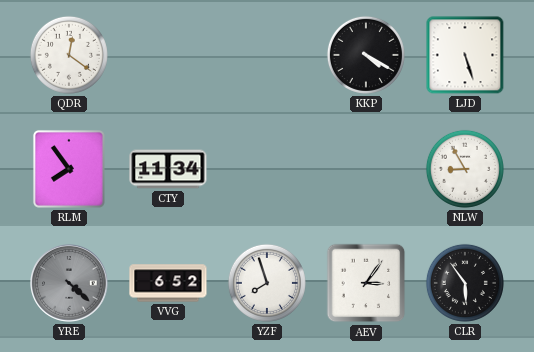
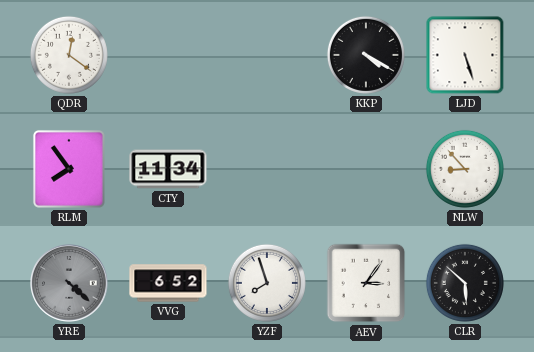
NLW: 8:55 -> 8:53
CLR: 5:54 -> 5:52
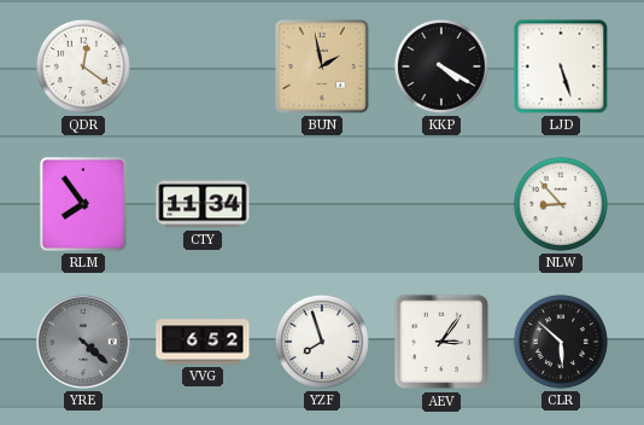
BUN: none -> 1:58
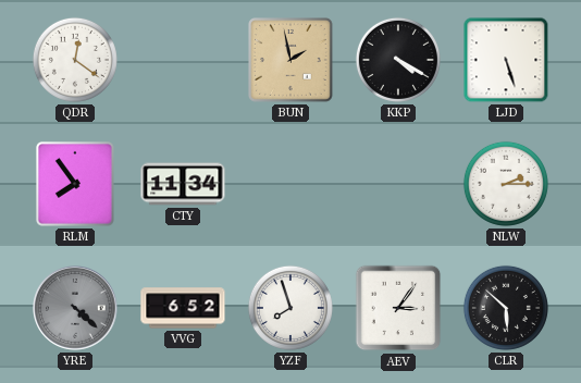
NLW: 8:53 -> 2:15
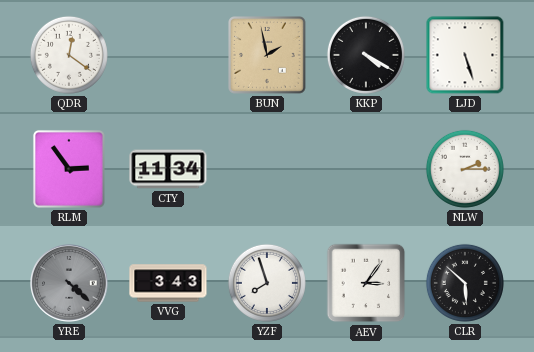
RLM: 7:54 -> 2:54
VVG: 6:52 -> 3:43
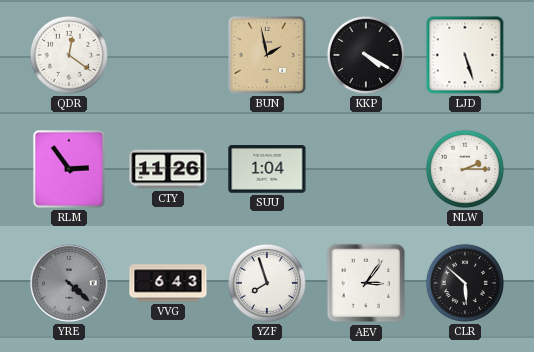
CTY: 11:34 -> 11:26
SUU: none -> 1:04
VVG: 3:43 -> 6:43
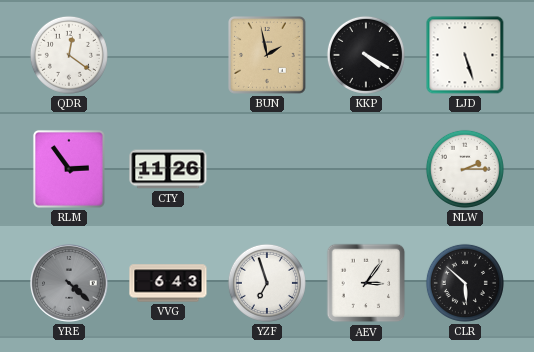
SUU: 1:04 -> none
YZF: 7:57 -> 6:57
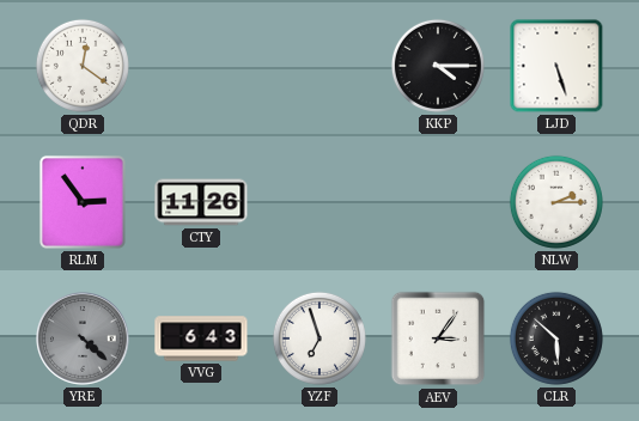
BUN: 1:58 -> none
KKP: 4:20 -> 4:15
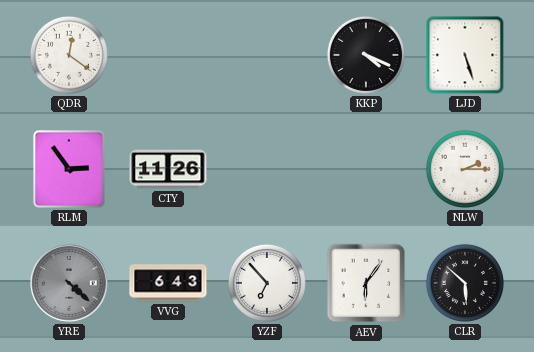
KKP: 4:15 -> 4:19
YZF: 6:57 -> 6:53
AEV: 3:06 -> 6:06
